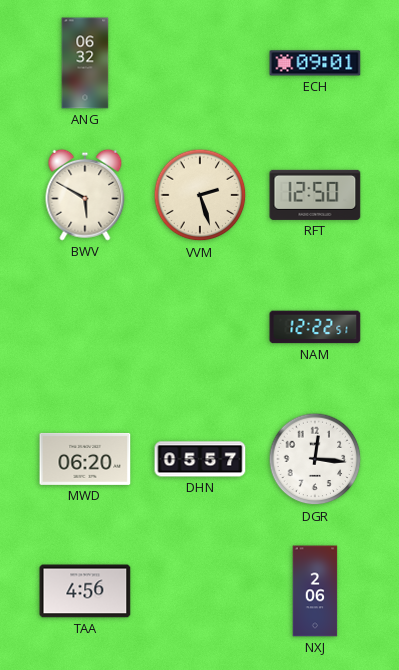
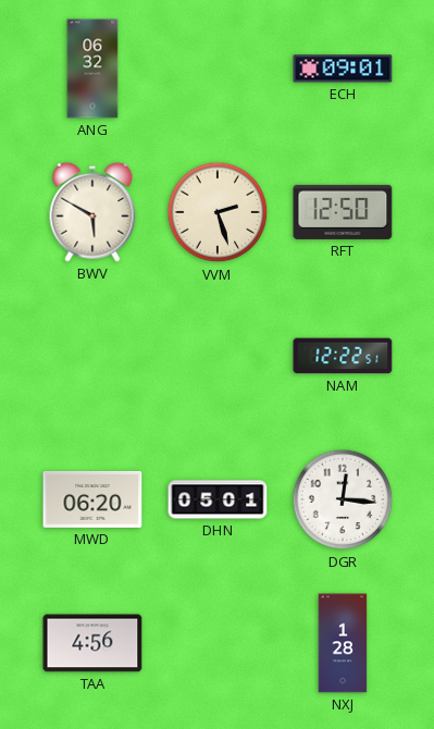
DHN: 05:57 -> 05:01
NXJ: 2:06 -> 1:28
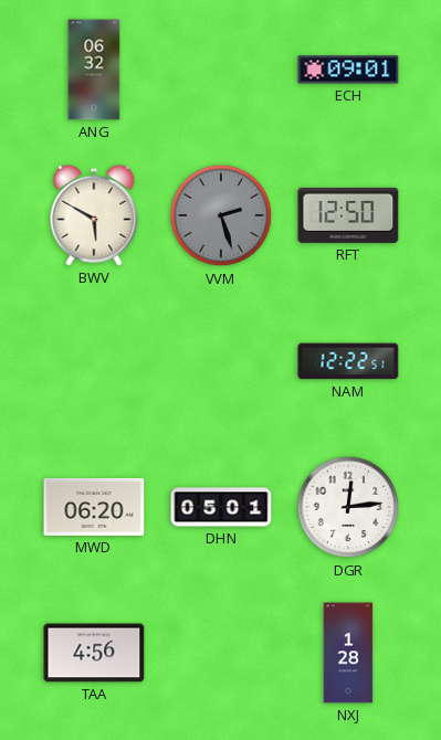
VVM dial: cream -> grey
DGR: 12:16 -> 12:14
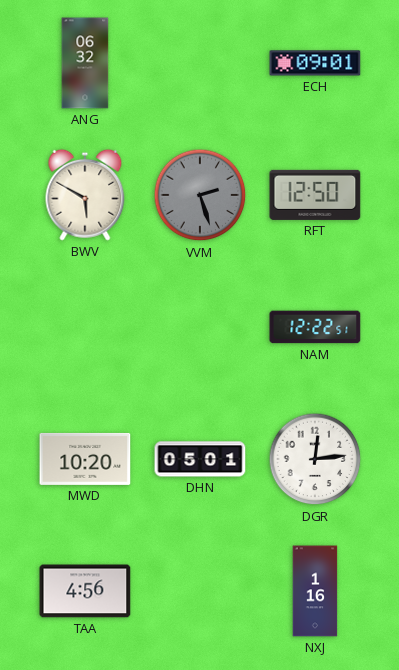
MWD: 06:20 -> 10:20
NXJ: 1:28 -> 1:16
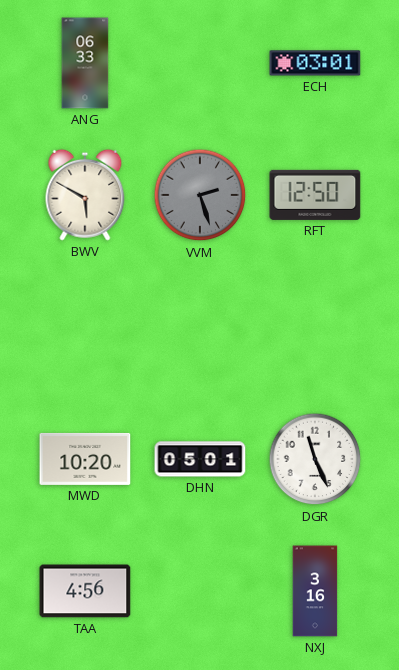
ANG: 06:32 -> 06:33
ECH: 09:01 -> 03:01
NAM: 12:22 -> none
DGR: 12:14 -> 11:26
NXJ: 1:16 -> 3:16
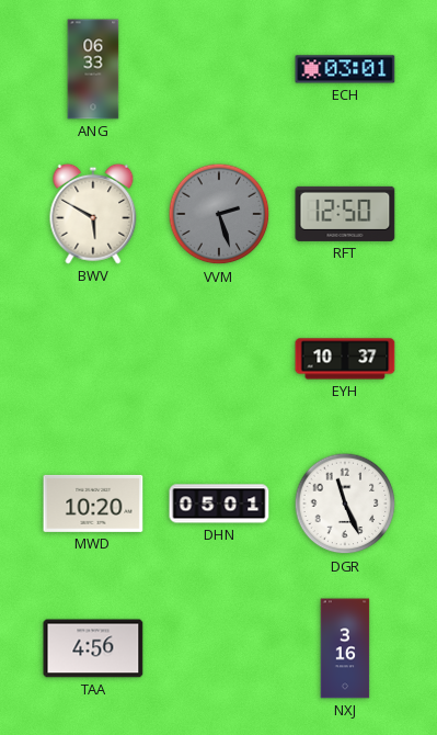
EYH: none -> 10:37
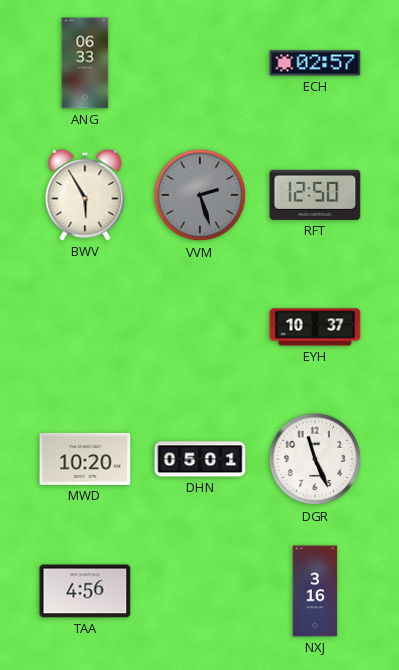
ECH: 03:01 -> 02:57
BWV: 5:50 -> 5:55
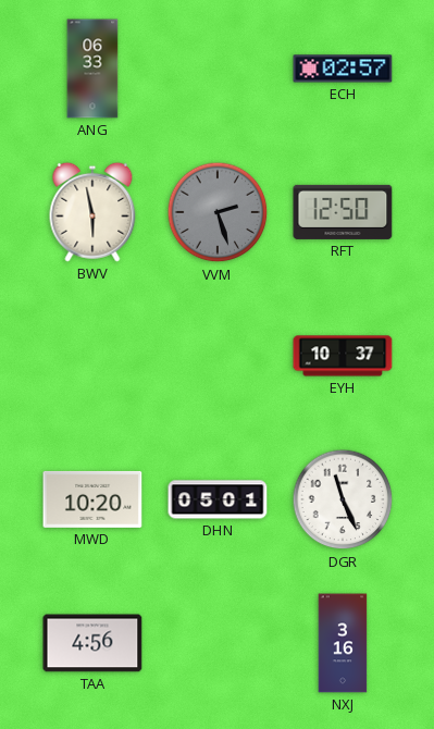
BWV: 5:55 -> 5:58
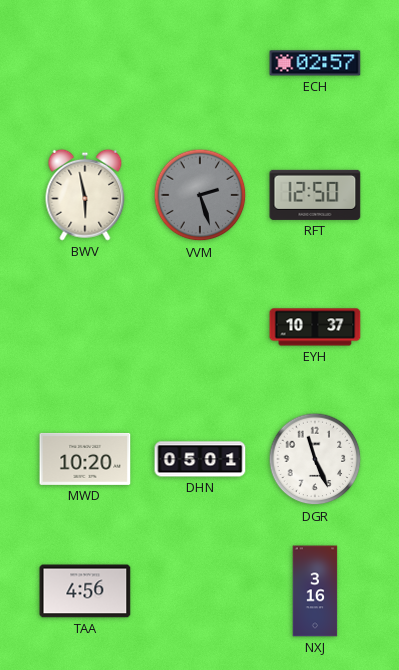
ANG: 06:33 -> none
